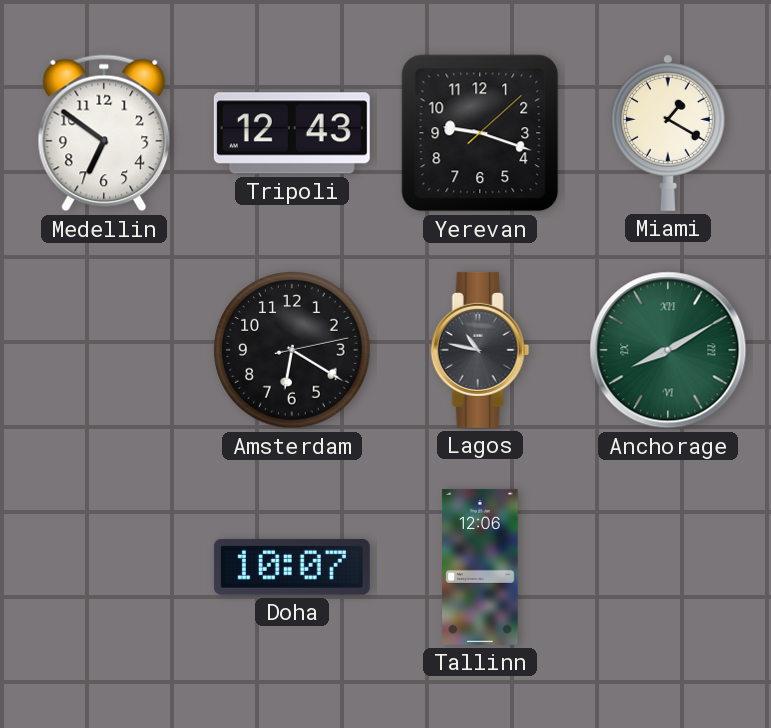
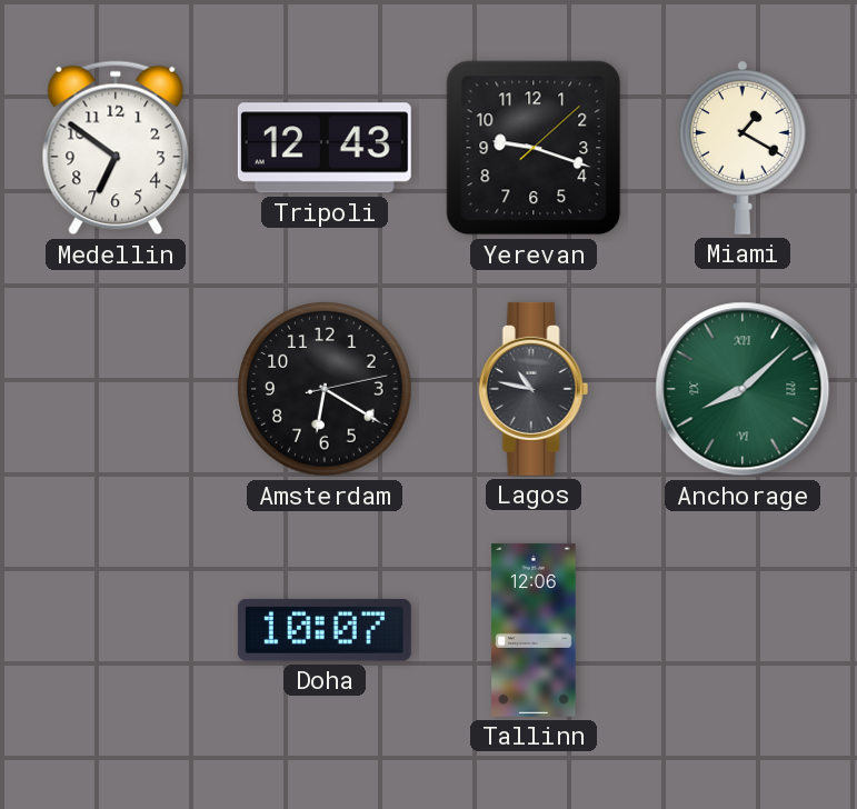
Anchorage: 8:10 -> 8:08
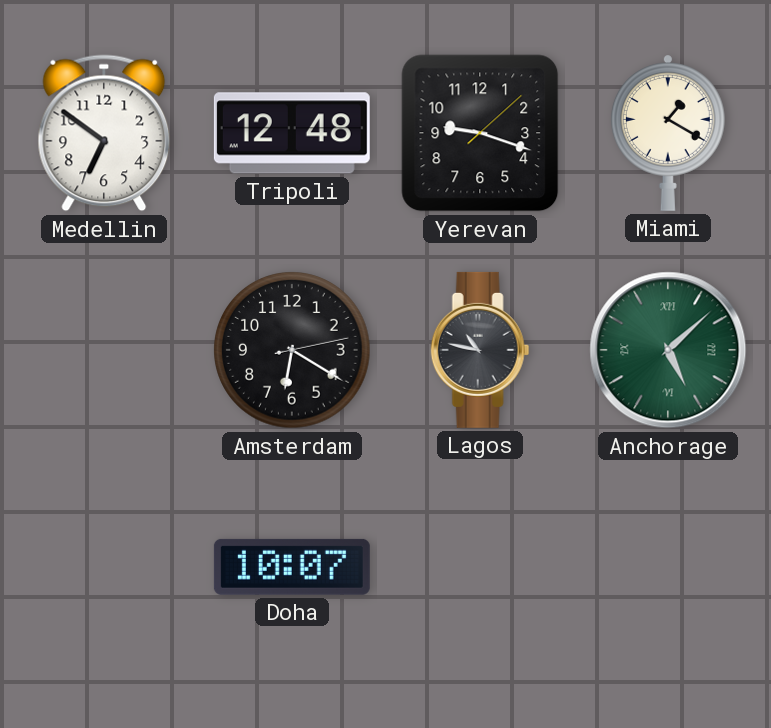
Tripoli: 12:43 -> 12:48
Anchorage: 8:08 -> 5:08
Tallinn: 12:06 -> none
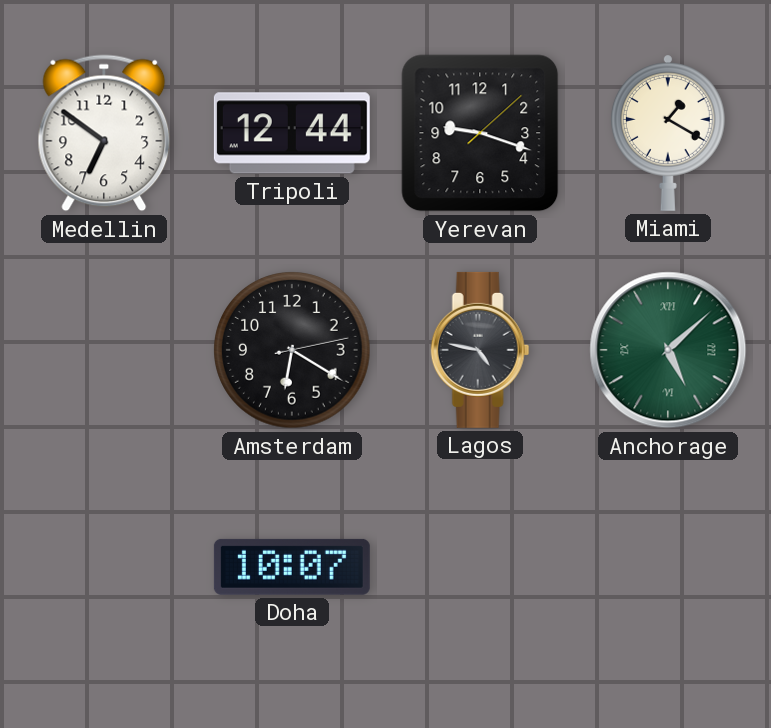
Tripoli: 12:48 -> 12:44
Lagos: 10:47 -> 4:47
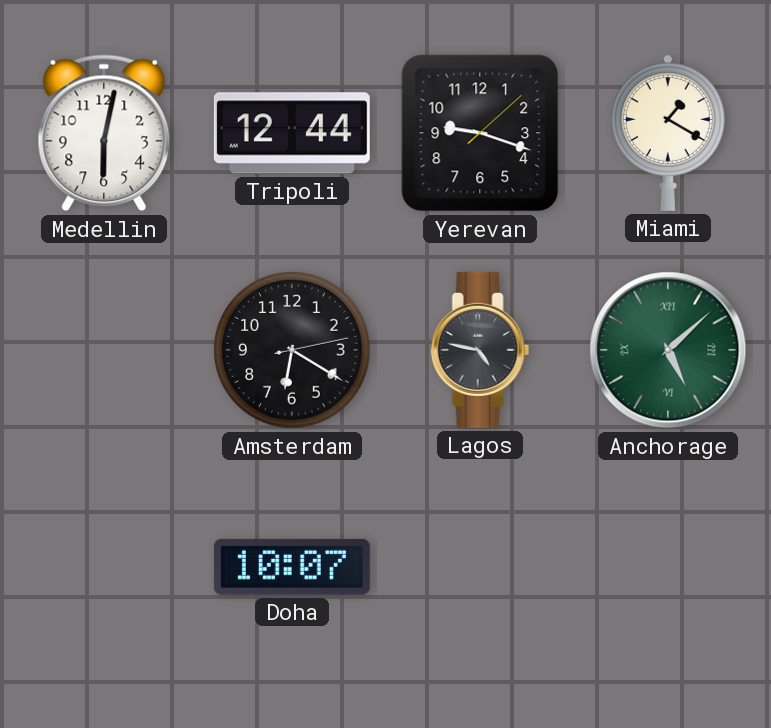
Medellin: 6:51 -> 6:02
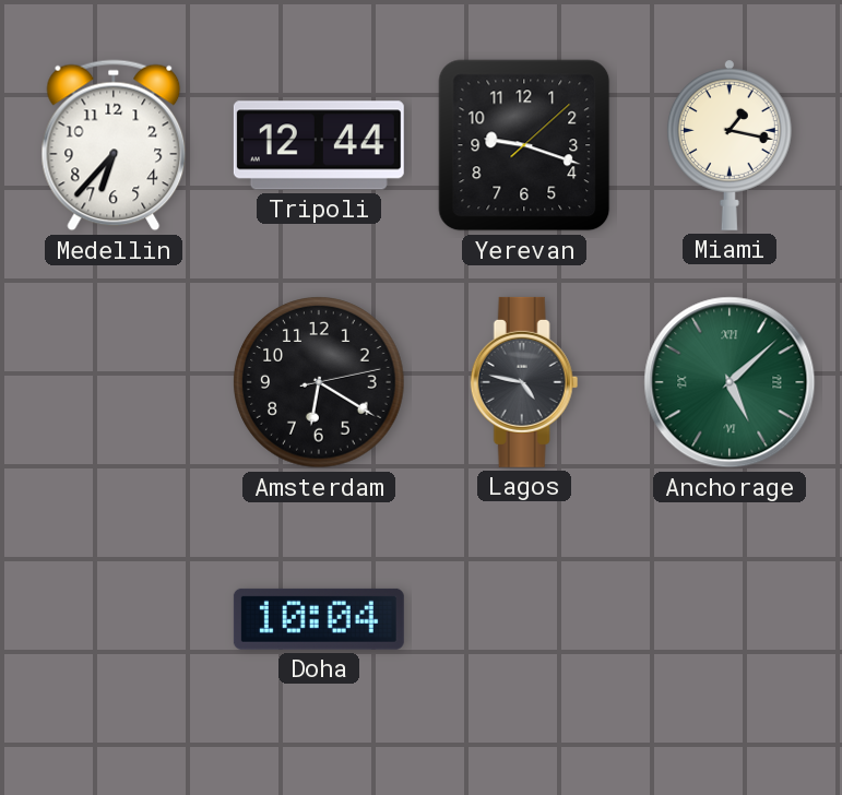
Medellin: 6:02 -> 6:37
Miami: 1:20 -> 1:17
Doha: 10:07 -> 10:04
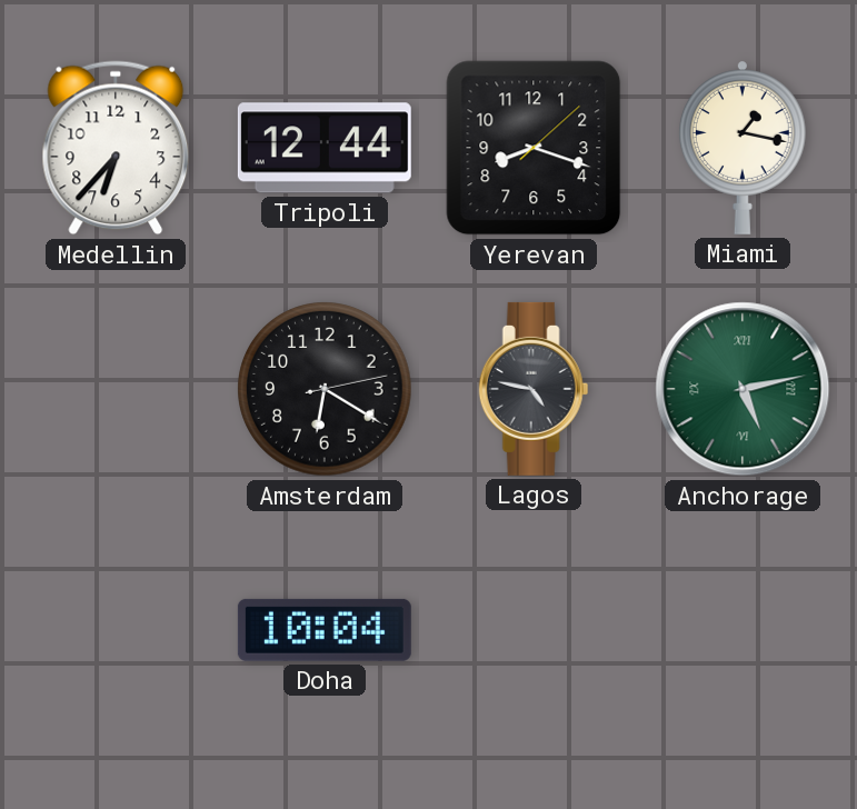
Yerevan: 9:18 -> 8:18
Anchorage: 5:08 -> 5:13
